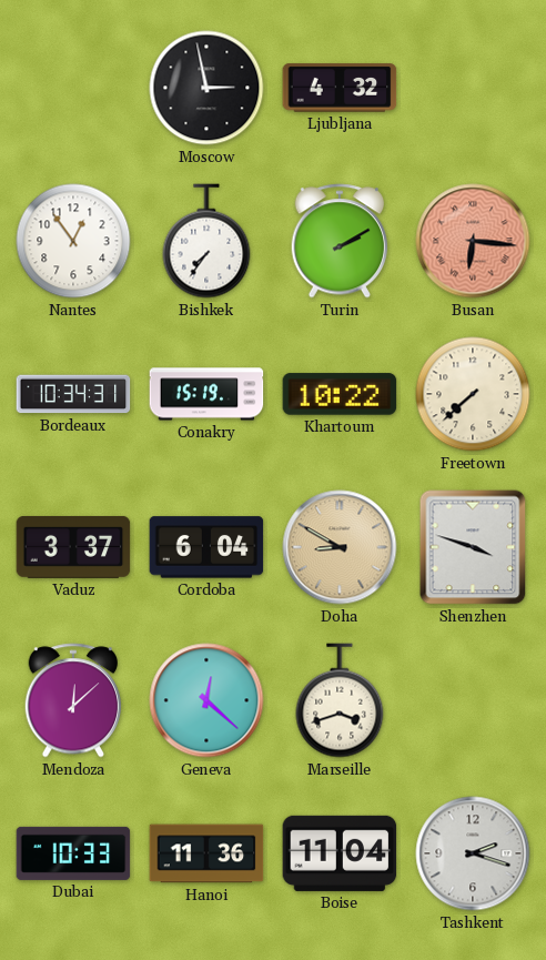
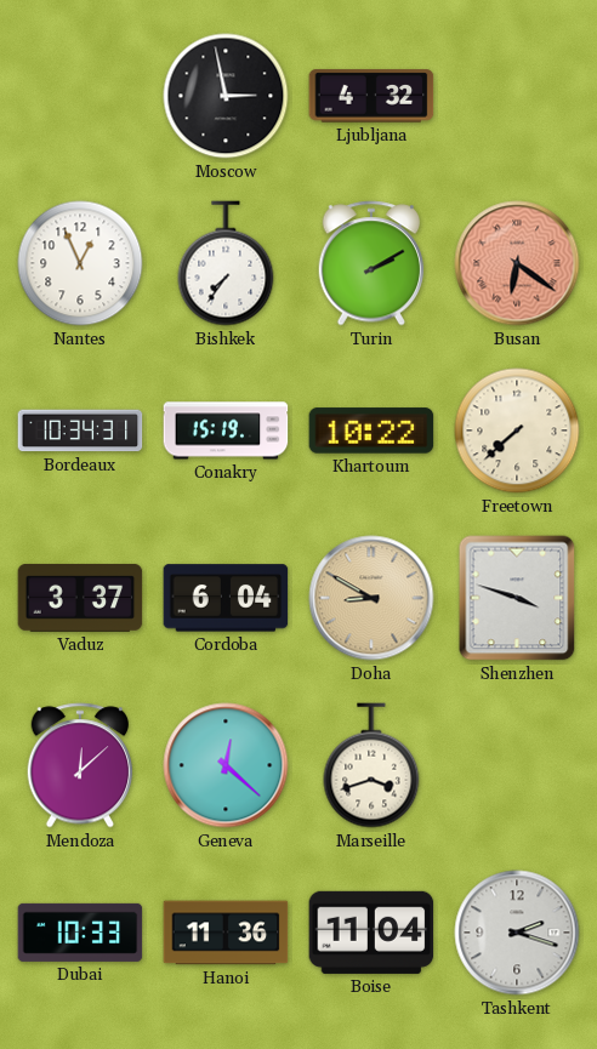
Nantes: 12:54 -> 12:56
Busan: 6:16 -> 6:21
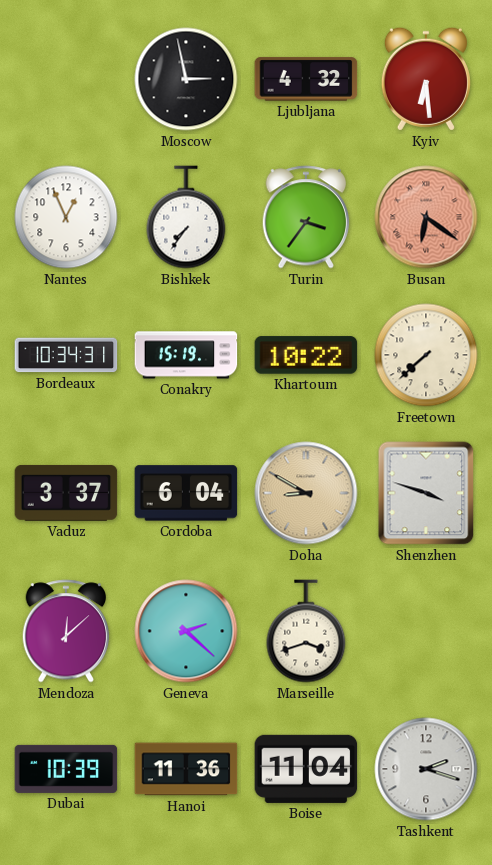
Kyiv: none -> 6:29
Turin: 2:10 -> 3:36
Geneva: 12:22 -> 2:22
Dubai: 10:33 -> 10:39
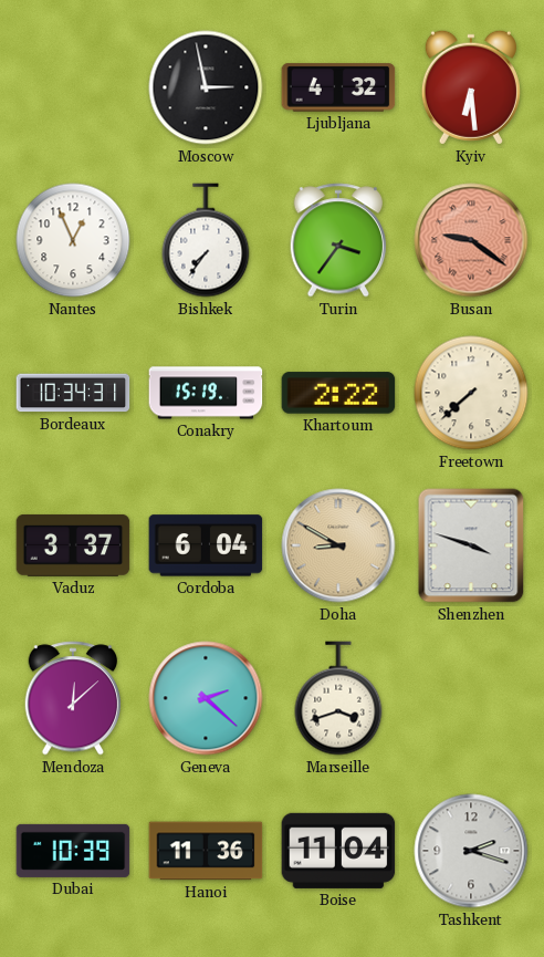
Busan: 6:21 -> 9:21
Khartoum: 10:22 -> 2:22
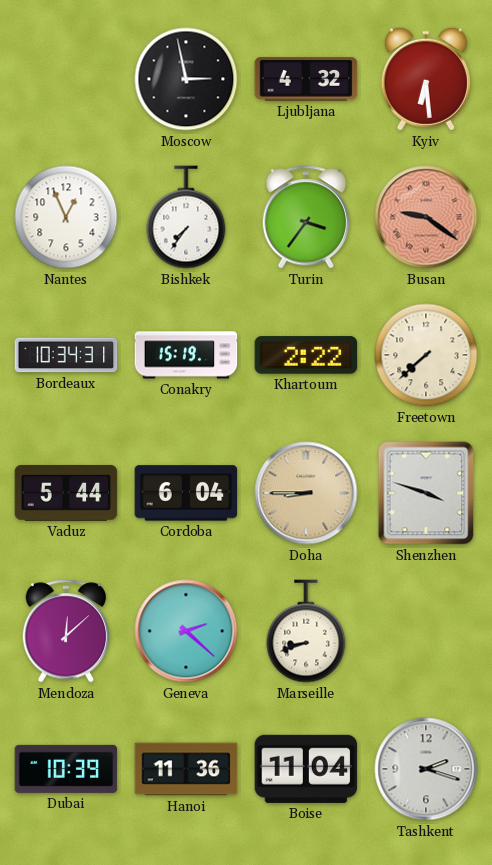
Vaduz: 3:37 -> 5:44
Doha: 8:50 -> 8:45
Marseille: 3:42 -> 8:42
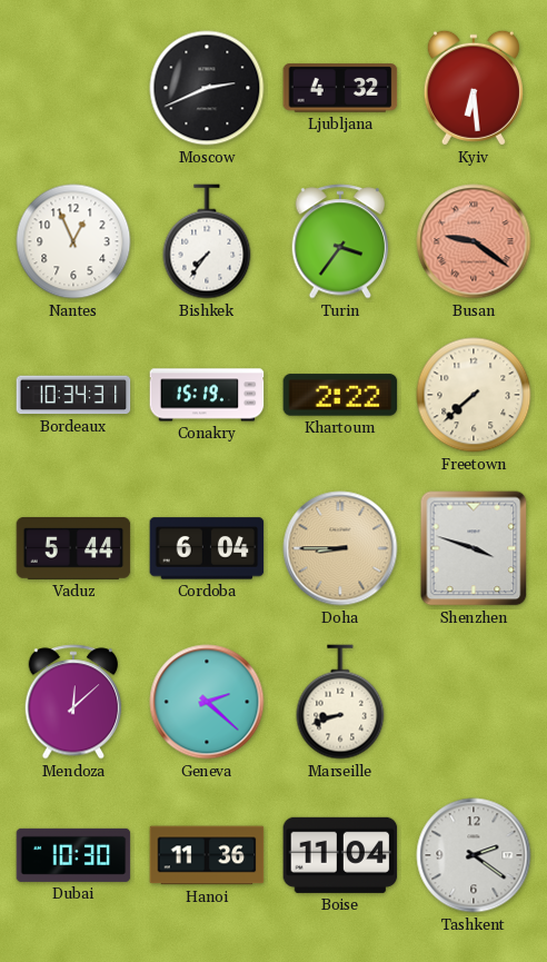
Moscow: 2:58 -> 2:41
Dubai: 10:39 -> 10:30
Tashkent: 2:18 -> 2:21
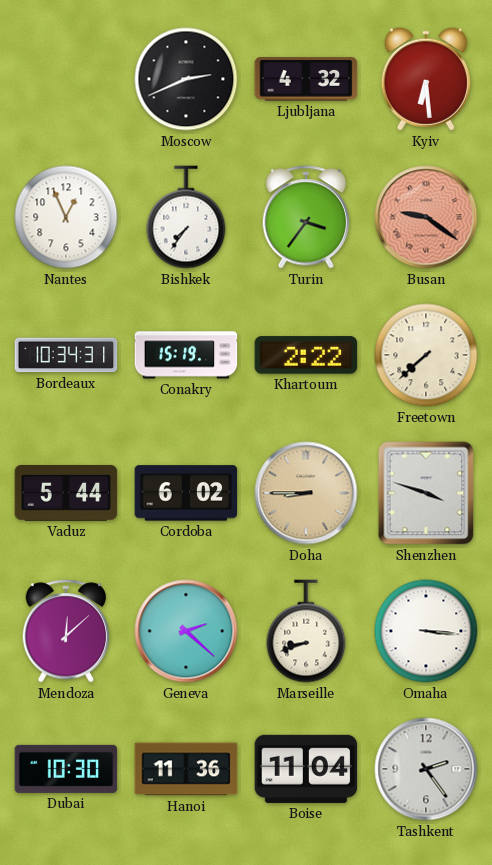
Cordoba: 6:04 -> 6:02
Omaha: none -> 3:16
Tashkent: 2:21 -> 2:24
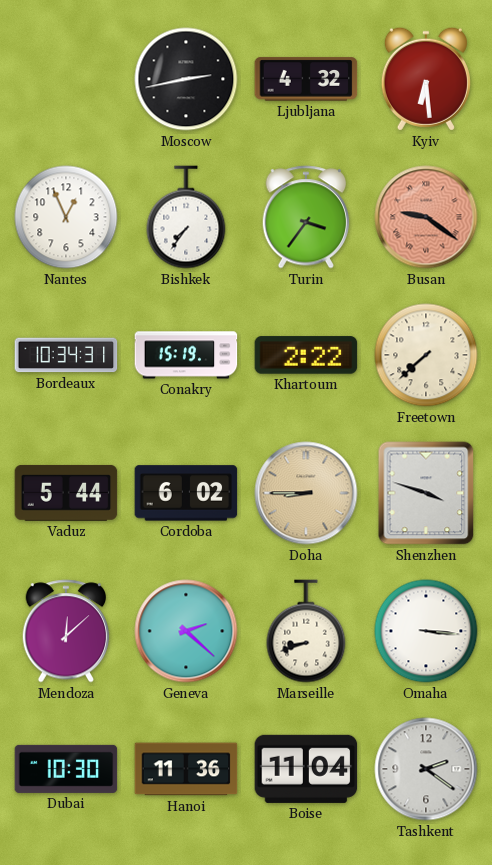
Moscow: 2:41 -> 2:43
Tashkent: 2:24 -> 2:21
